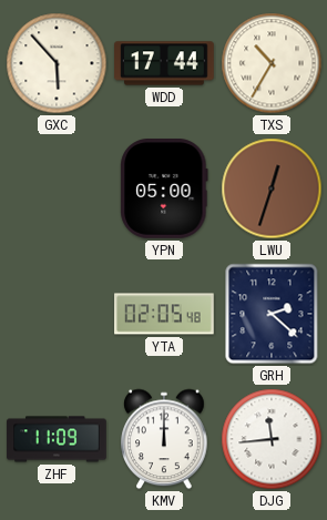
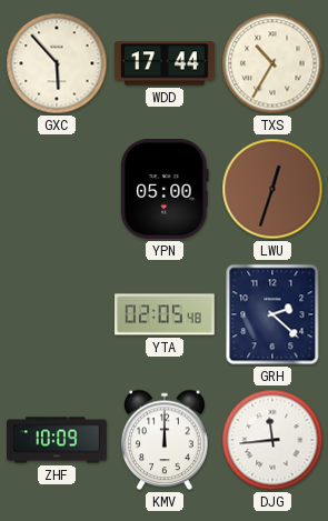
ZHF: 11:09 -> 10:09
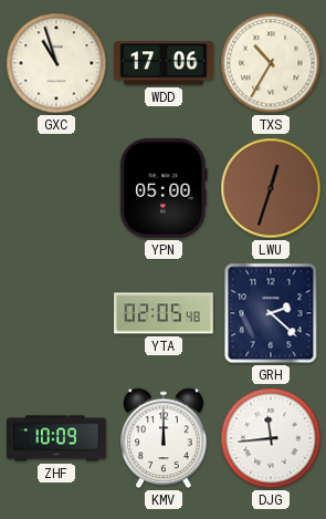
GXC: 5:53 -> 10:57
WDD: 17:44 -> 17:06
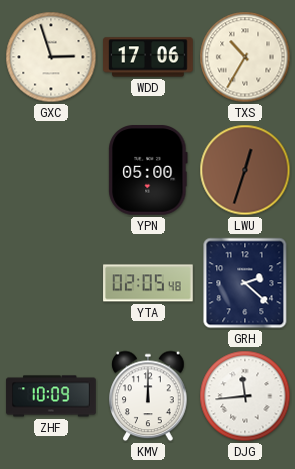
GXC: 10:57 -> 2:57
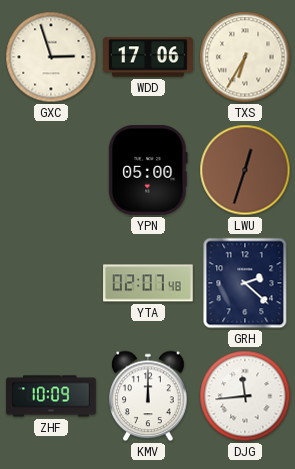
TXS: 10:35 -> 6:35
YTA: 02:05 -> 02:07
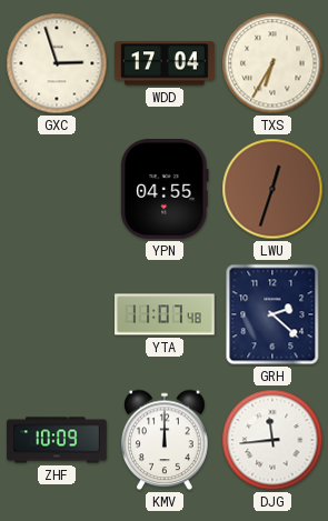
WDD: 17:06 -> 17:04
YPN: 05:00 -> 04:55
YTA: 02:07 -> 11:07
